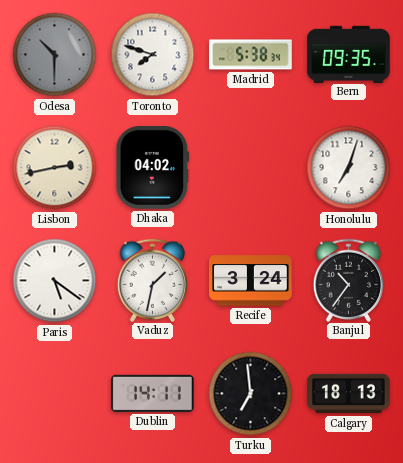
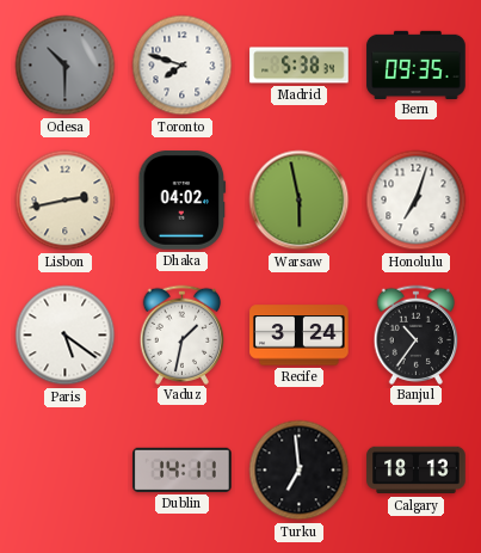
Warsaw: none -> 5:58
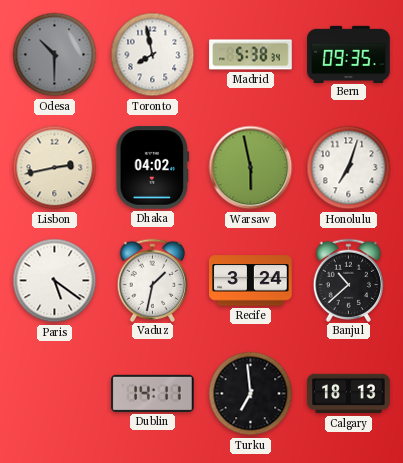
Toronto: 7:48 -> 7:58
Banjul: 10:36 -> 10:38
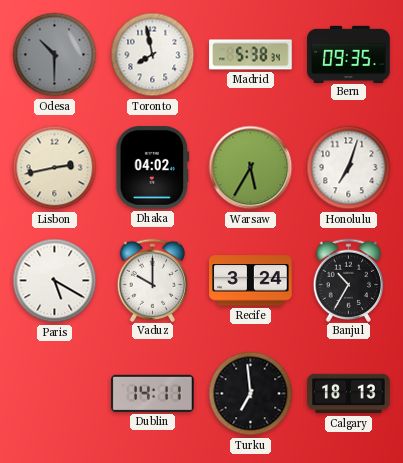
Warsaw: 5:58 -> 5:35
Paris: 5:21 -> 5:20
Vaduz: 1:32 -> 10:00
Banjul: 10:38 -> 10:35
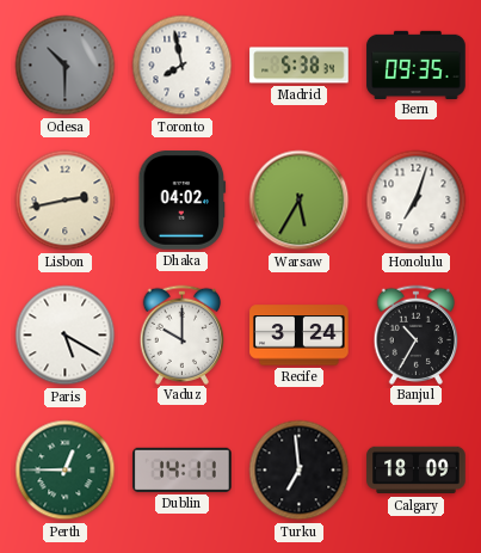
Perth: none -> 12:45
Calgary: 18:13 -> 18:09
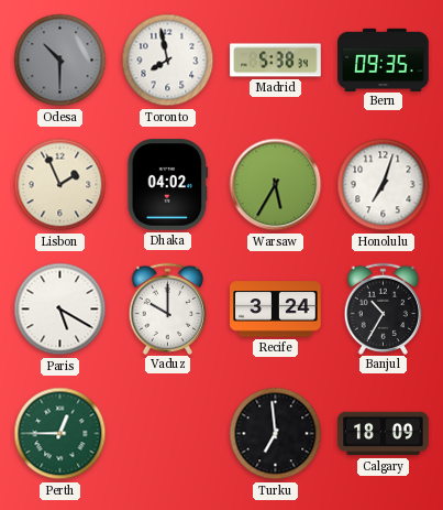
Lisbon: 2:43 -> 1:56
Dublin: 14:11 -> none
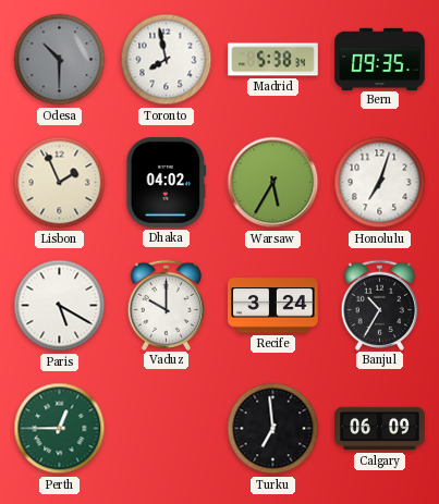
Calgary: 18:09 -> 06:09
